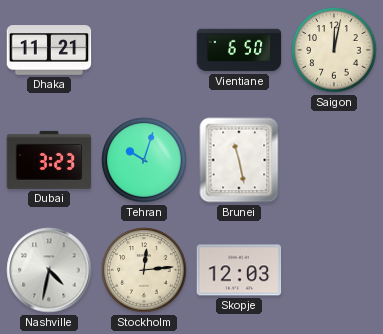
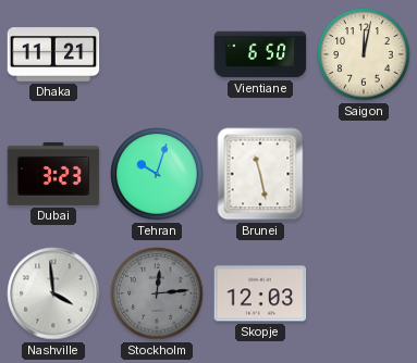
Nashville: 4:32 -> 3:59
Stockholm dial: cream -> grey
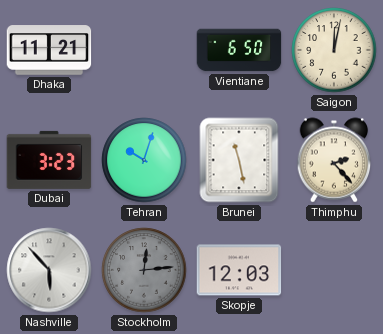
Thimphu: none -> 2:23
Nashville: 3:59 -> 5:53
